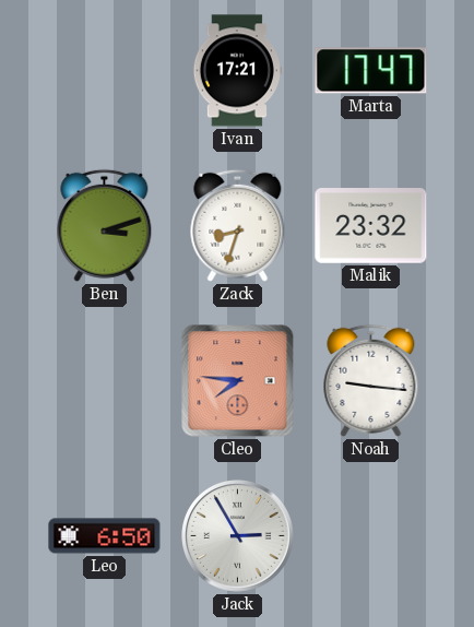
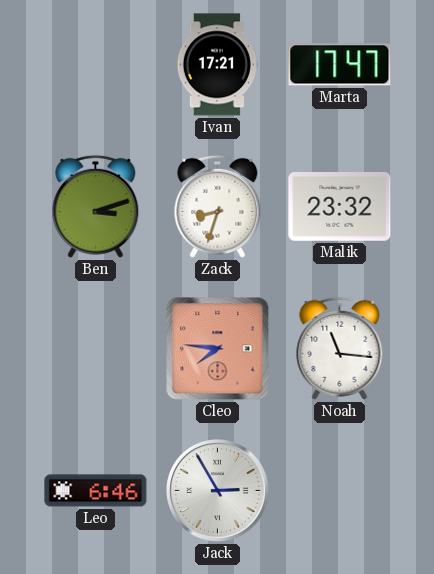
Noah: 9:16 -> 11:16
Leo: 6:50 -> 6:46
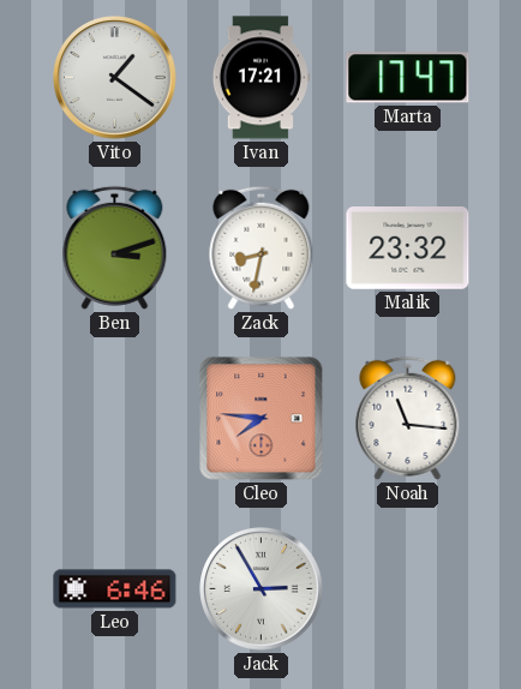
Vito: none -> 1:21
Zack: 8:33 -> 8:32
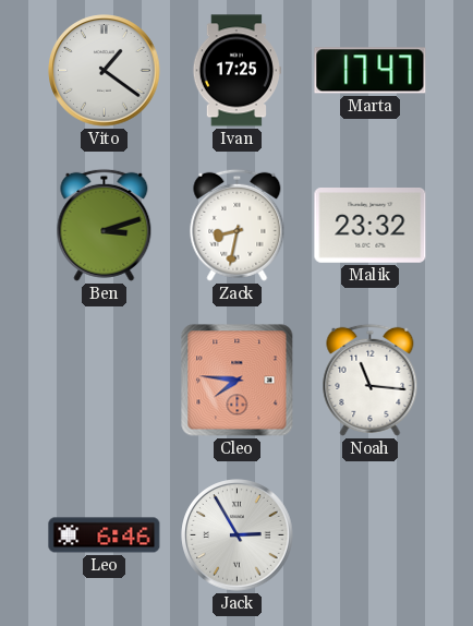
Ivan: 17:21 -> 17:25
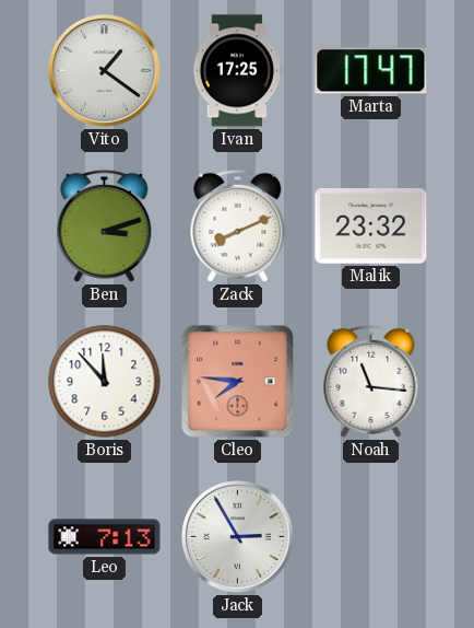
Zack: 8:32 -> 8:11
Boris: none -> 11:53
Leo: 6:46 -> 7:13
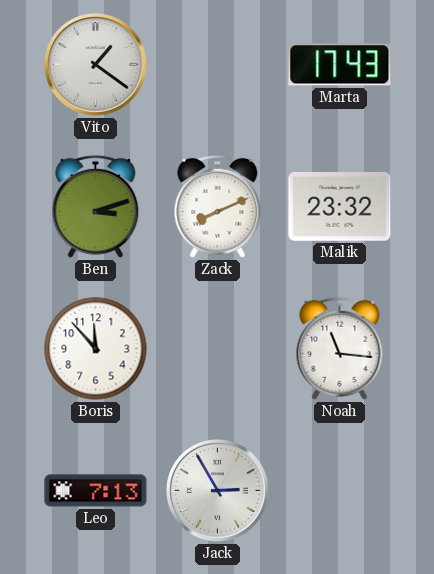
Ivan: 17:25 -> none
Marta: 17:47 -> 17:43
Cleo: 7:46 -> none
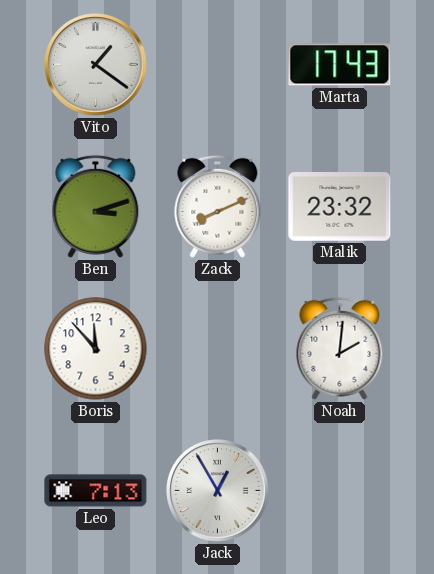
Noah: 11:16 -> 2:01
Jack: 2:55 -> 12:55
